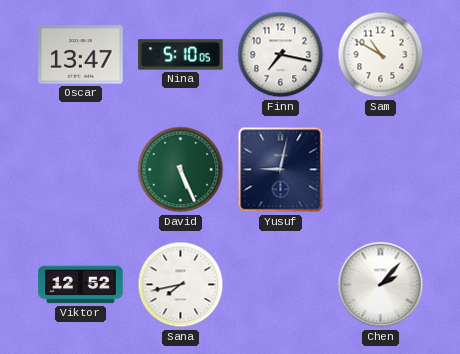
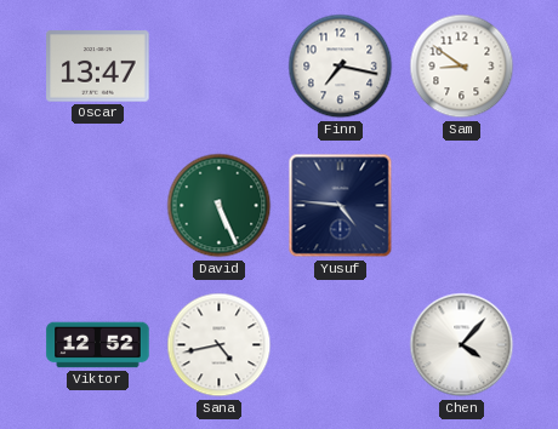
Nina: 5:10 -> none
Sam: 10:50 -> 8:51
Yusuf: 9:02 -> 4:46
Sana: 7:43 -> 4:43
Chen: 2:07 -> 4:07
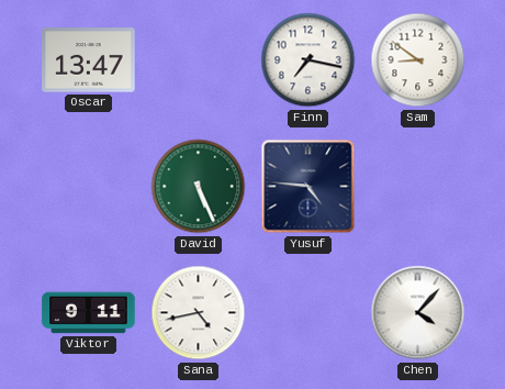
Viktor: 12:52 -> 9:11
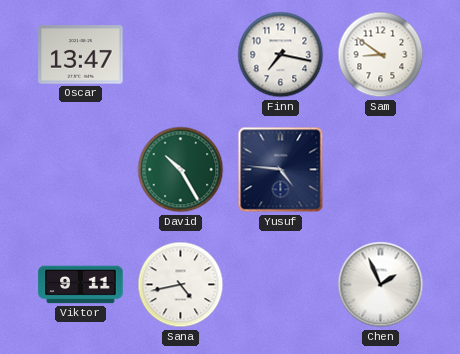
David: 5:26 -> 10:25
Chen: 4:07 -> 1:56
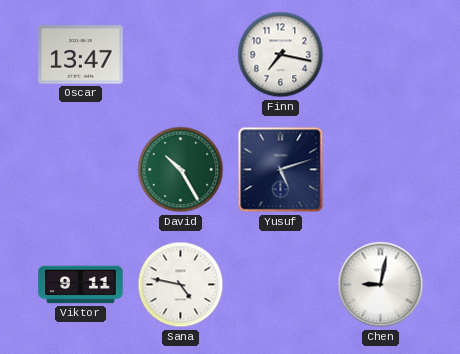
Sam: 8:51 -> none
Yusuf: 4:46 -> 5:12
Sana: 4:43 -> 4:47
Chen: 1:56 -> 9:02
